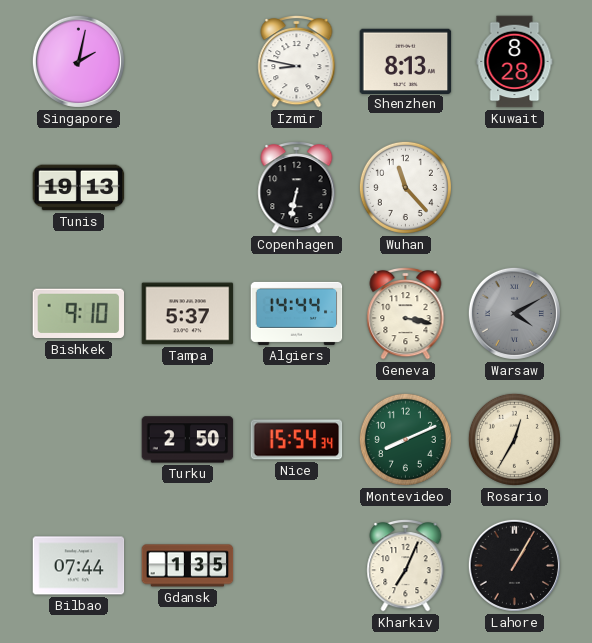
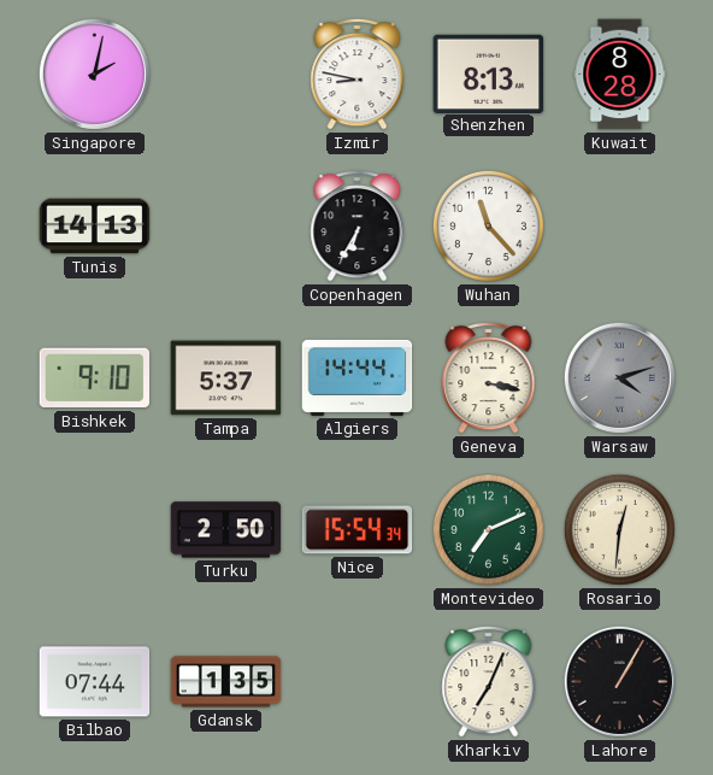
Tunis: 19:13 -> 14:13
Copenhagen: 6:32 -> 6:35
Warsaw: 4:10 -> 4:12
Montevideo: 8:11 -> 7:11
Rosario: 12:35 -> 12:31
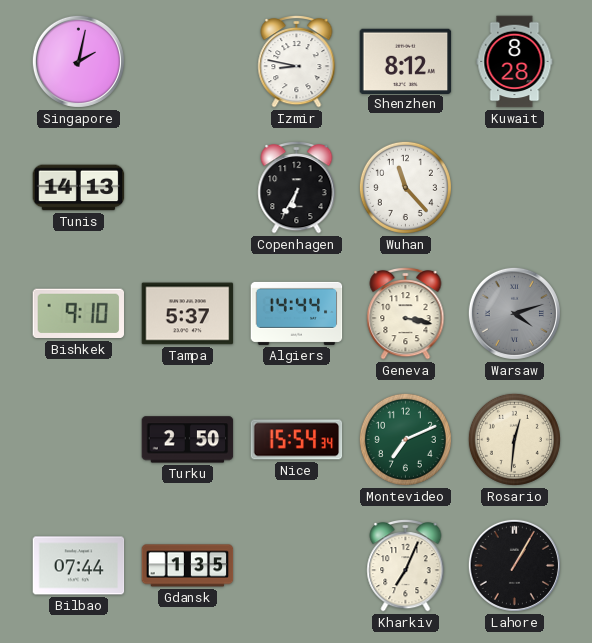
Shenzhen: 8:13 -> 8:12
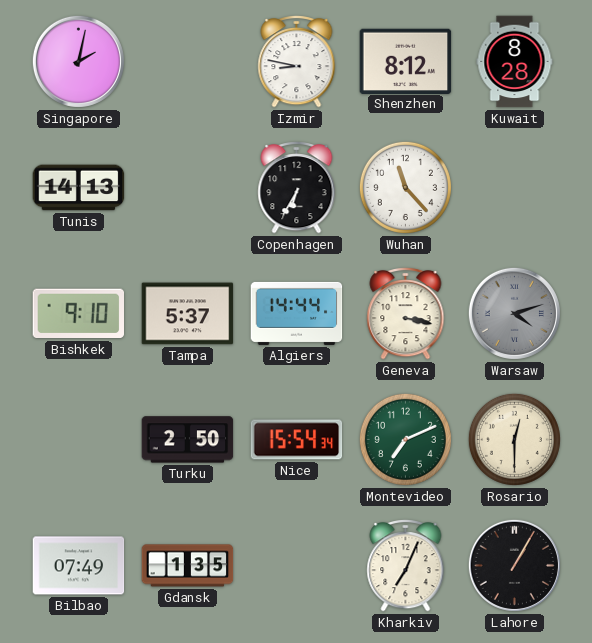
Rosario: 12:31 -> 12:30
Bilbao: 07:44 -> 07:49
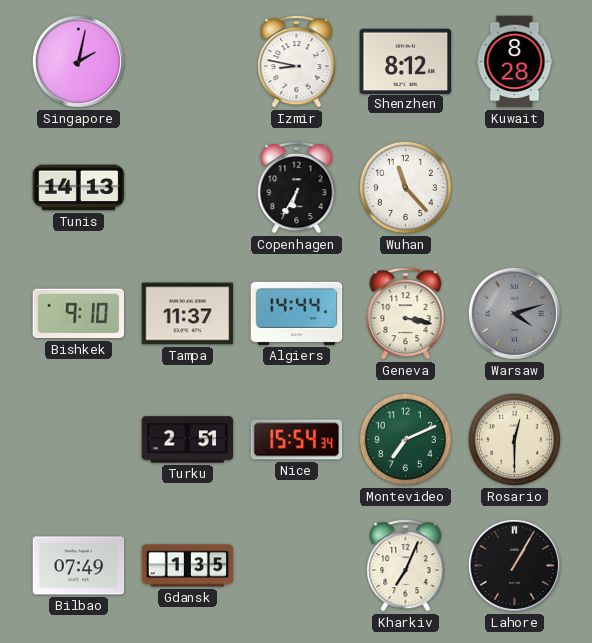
Tampa: 5:37 -> 11:37
Turku: 2:50 -> 2:51
